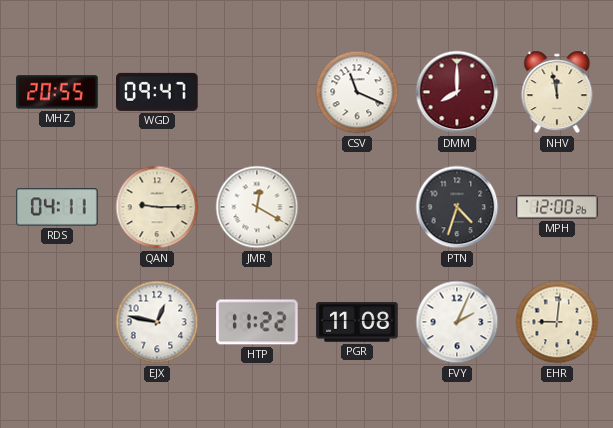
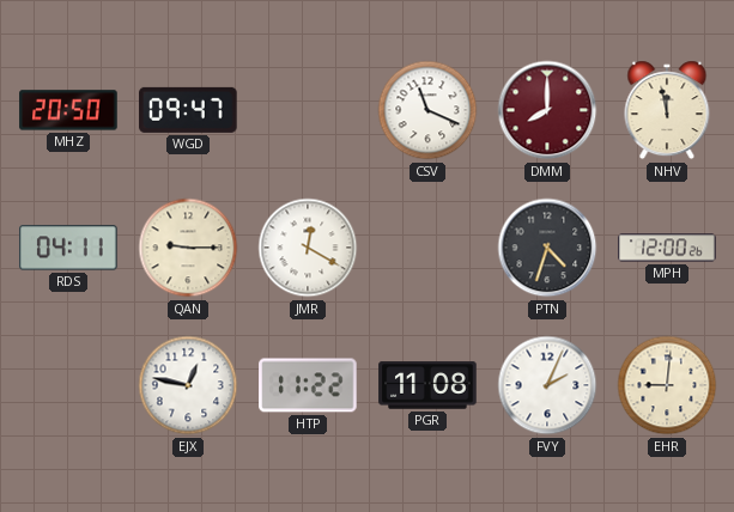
MHZ: 20:55 -> 20:50
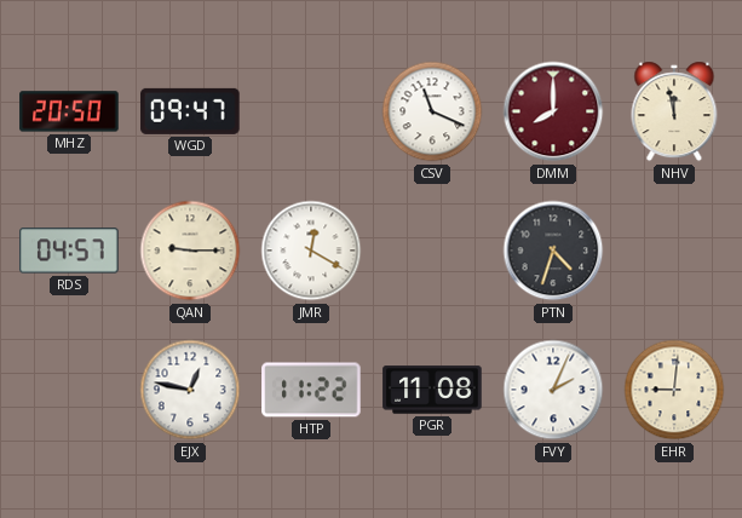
RDS: 04:11 -> 04:57
MPH: 12:00 -> none
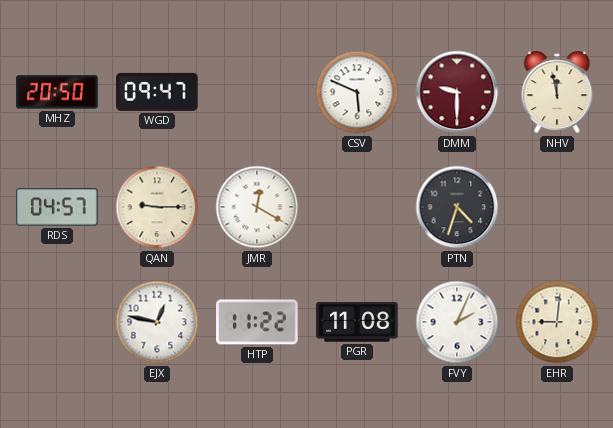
CSV: 11:19 -> 5:49
DMM: 8:00 -> 9:30
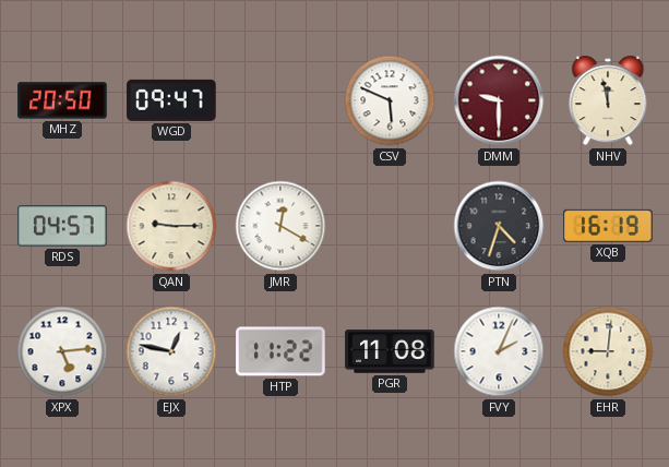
XQB: none -> 16:19
XPX: none -> 5:14
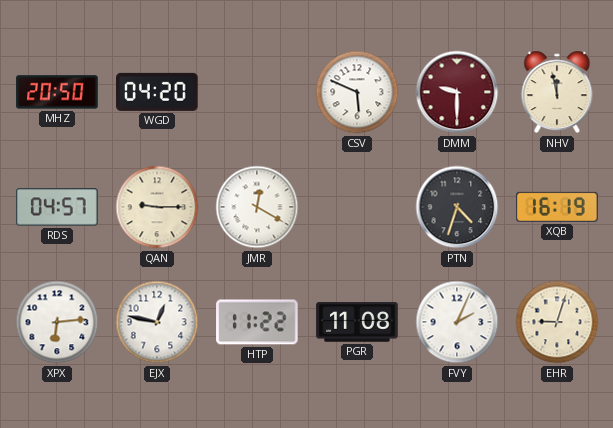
WGD: 09:47 -> 04:20
XPX: 5:14 -> 6:14
EHR: 9:01 -> 9:03
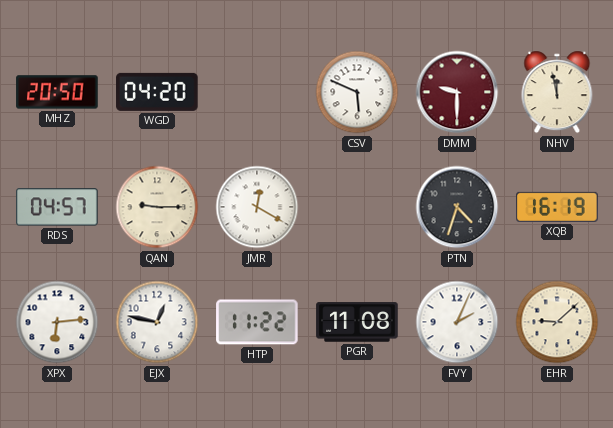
EHR: 9:03 -> 9:08
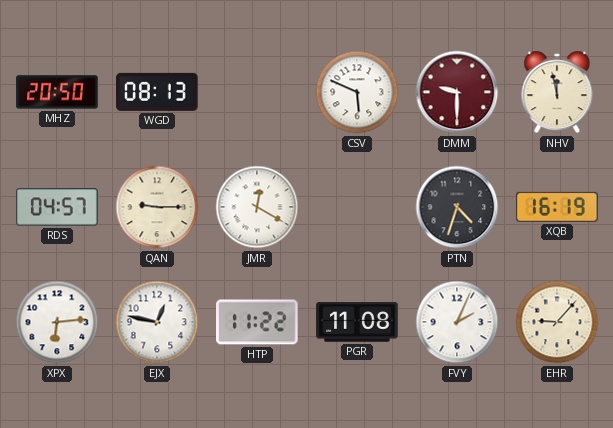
WGD: 04:20 -> 08:13
EHR: 9:08 -> 9:07
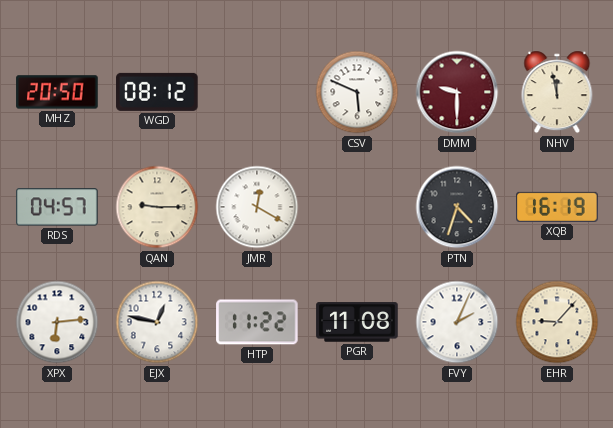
WGD: 08:13 -> 08:12
